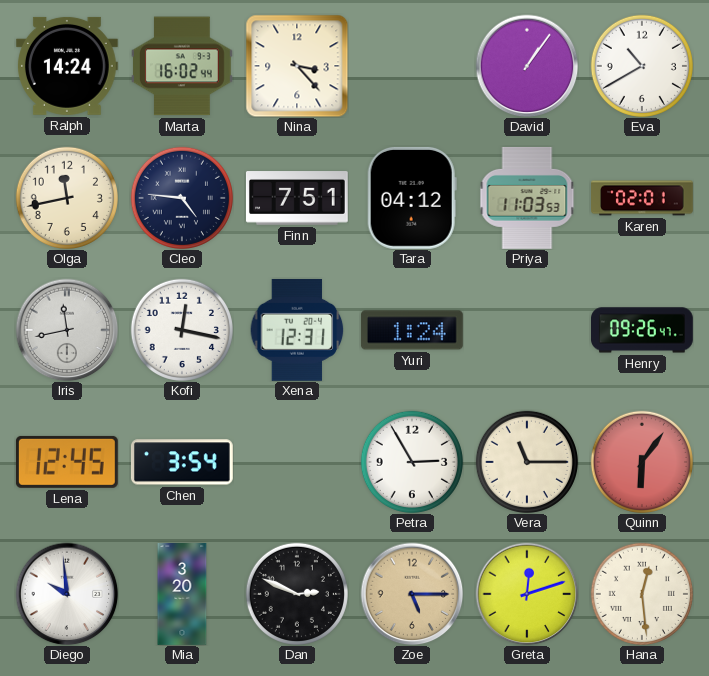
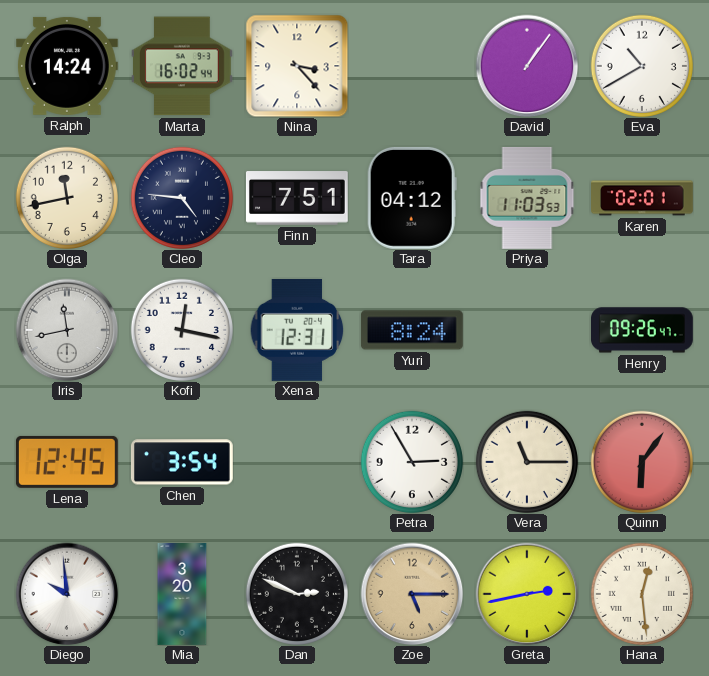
Yuri: 1:24 -> 8:24
Greta: 12:12 -> 2:43
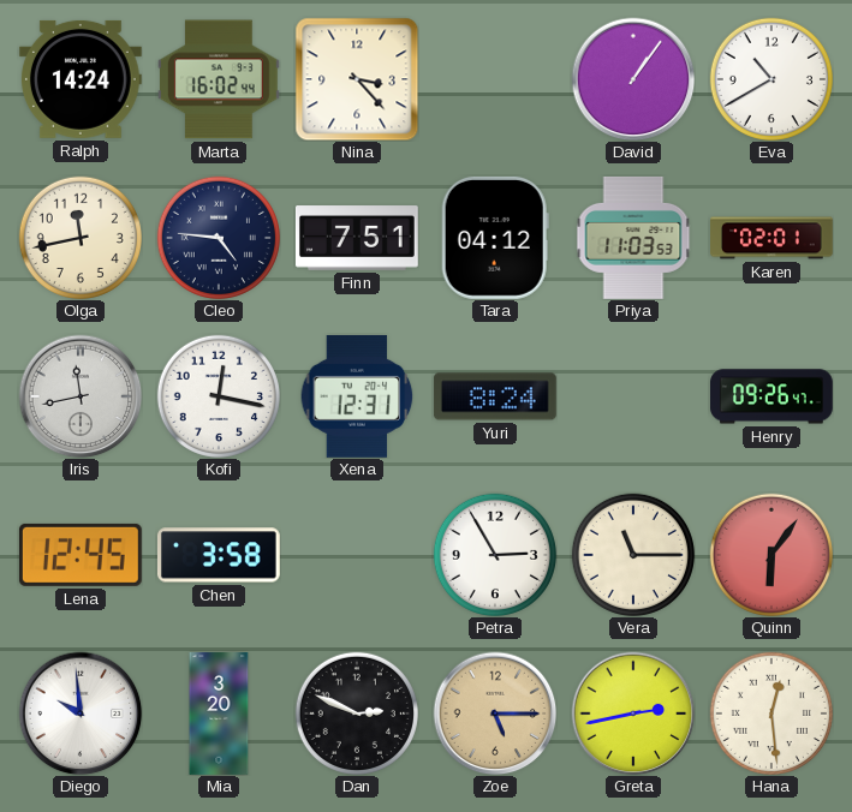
Chen: 3:54 -> 3:58
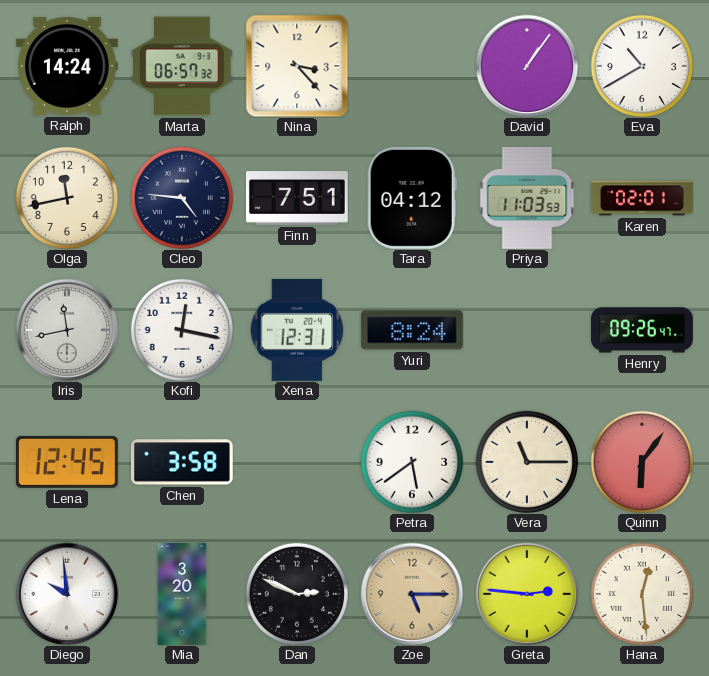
Marta: 16:02 -> 06:57
Petra: 2:55 -> 5:39
Greta: 2:43 -> 2:46
